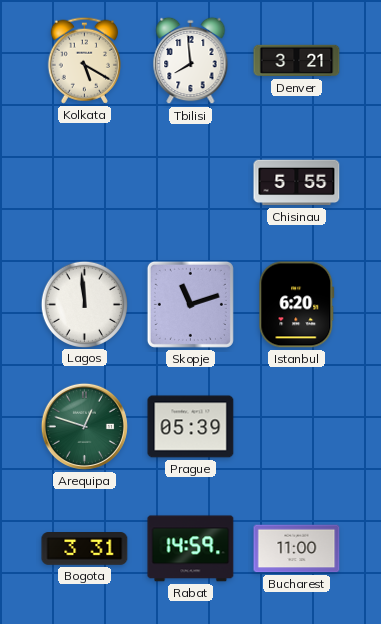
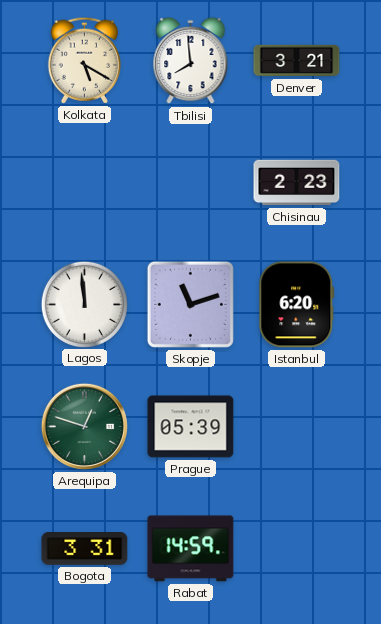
Chisinau: 5:55 -> 2:23
Bucharest: 11:00 -> none
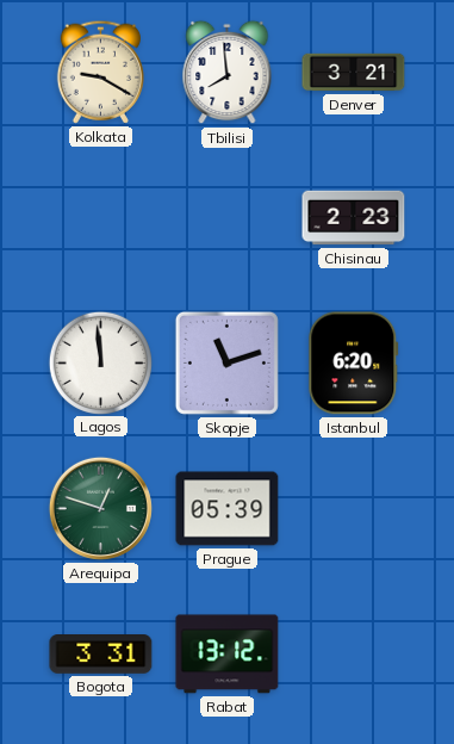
Kolkata: 5:20 -> 9:20
Rabat: 14:59 -> 13:12
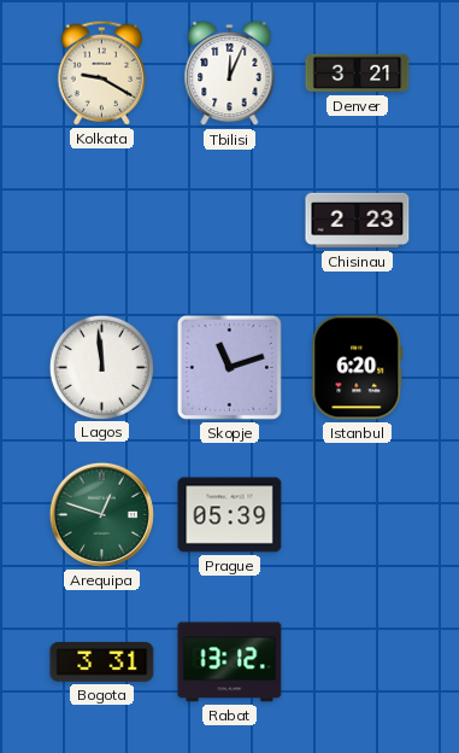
Tbilisi: 7:59 -> 12:04
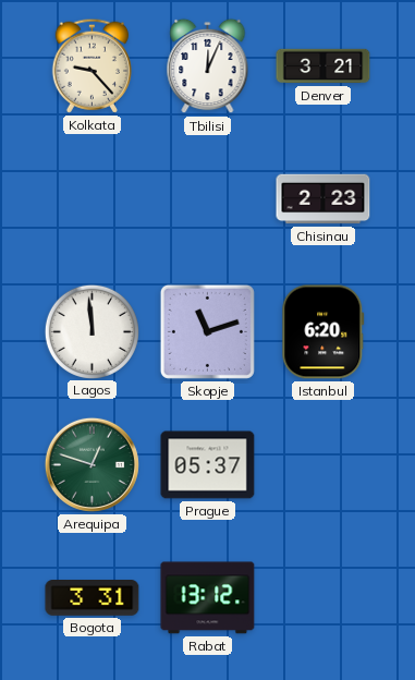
Kolkata: 9:20 -> 9:23
Prague: 05:39 -> 05:37
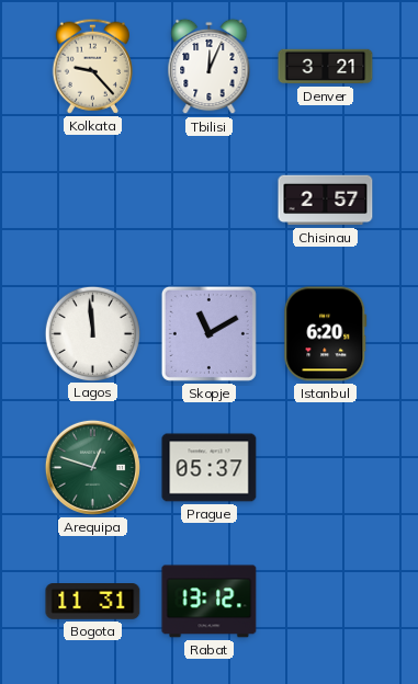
Chisinau: 2:23 -> 2:57
Skopje: 11:12 -> 11:10
Bogota: 3:31 -> 11:31
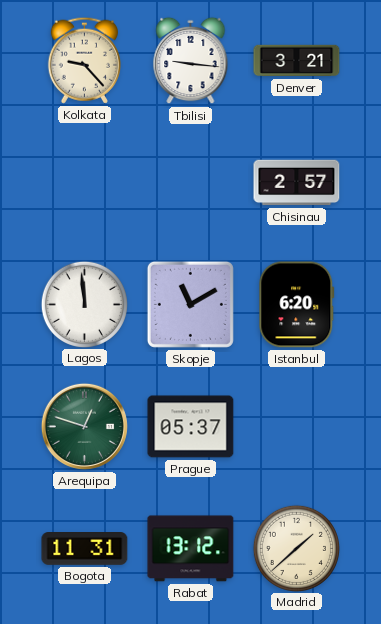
Tbilisi: 12:04 -> 9:16
Madrid: none -> 1:38
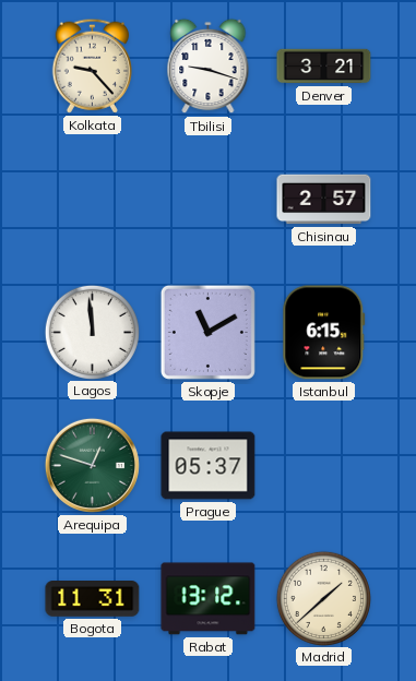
Tbilisi: 9:16 -> 9:18
Istanbul: 6:20 -> 6:15
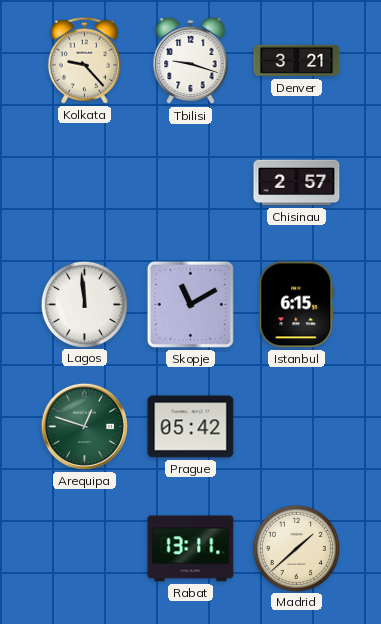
Prague: 05:37 -> 05:42
Bogota: 11:31 -> none
Rabat: 13:12 -> 13:11
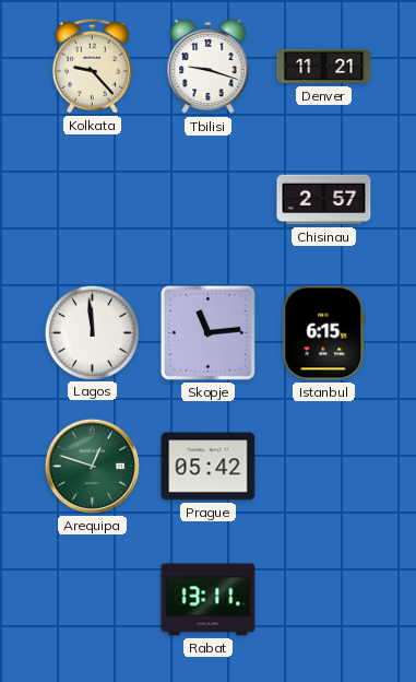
Denver: 3:21 -> 11:21
Skopje: 11:10 -> 11:14
Madrid: 1:38 -> none
